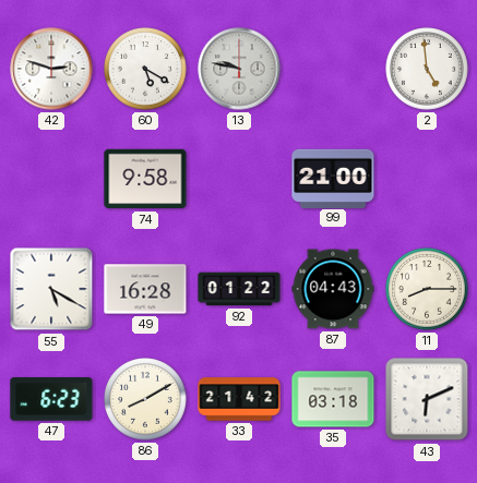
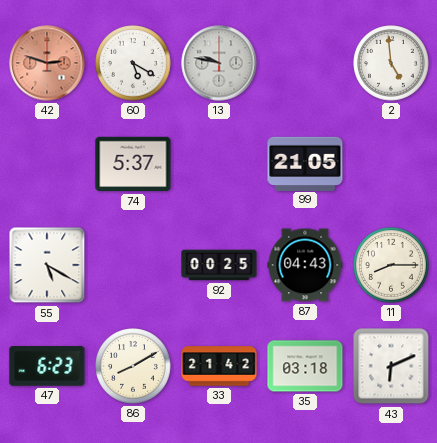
42 dial: white -> salmon
74: 9:58 -> 5:37
99: 21:00 -> 21:05
49: 16:28 -> none
92: 01:22 -> 00:25
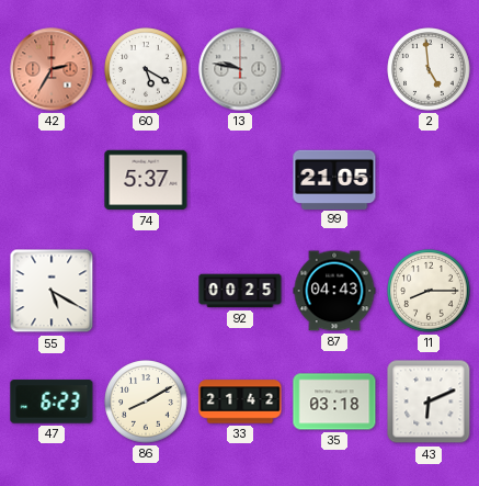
42: 2:48 -> 2:35
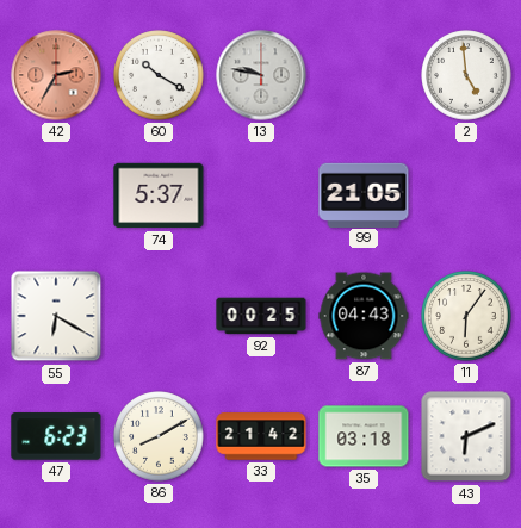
60: 5:20 -> 10:20
55: 5:20 -> 6:20
11: 8:15 -> 6:06
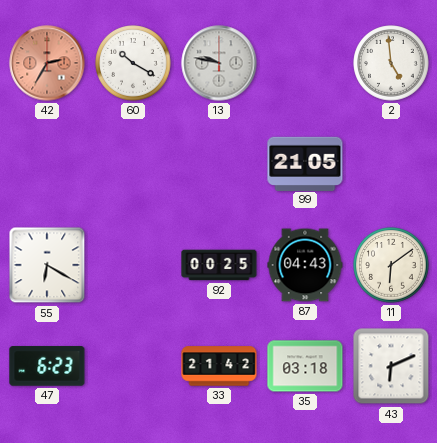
74: 5:37 -> none
11: 6:06 -> 6:09
86: 8:10 -> none
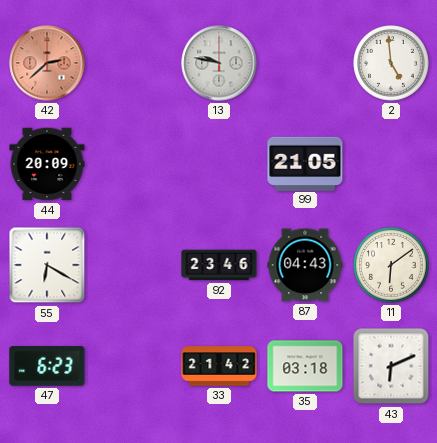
42: 2:35 -> 2:38
60: 10:20 -> none
44: none -> 20:09
92: 00:25 -> 23:46
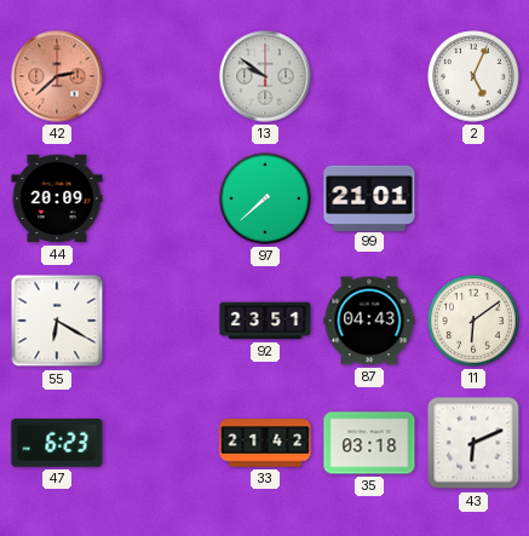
13: 9:47 -> 9:51
2: 4:59 -> 5:04
97: none -> 7:38
99: 21:05 -> 21:01
92: 23:46 -> 23:51
